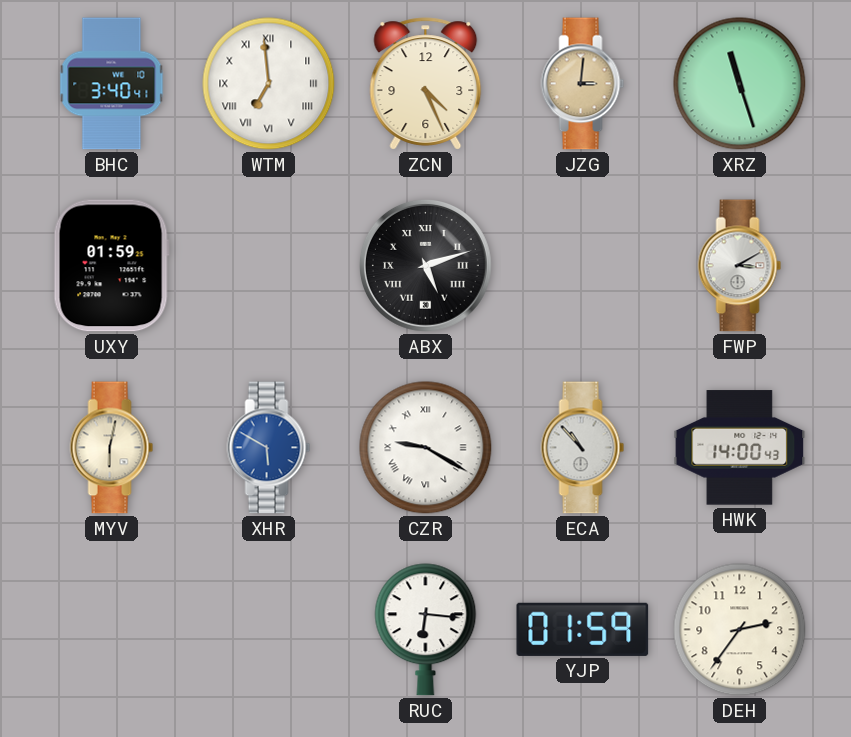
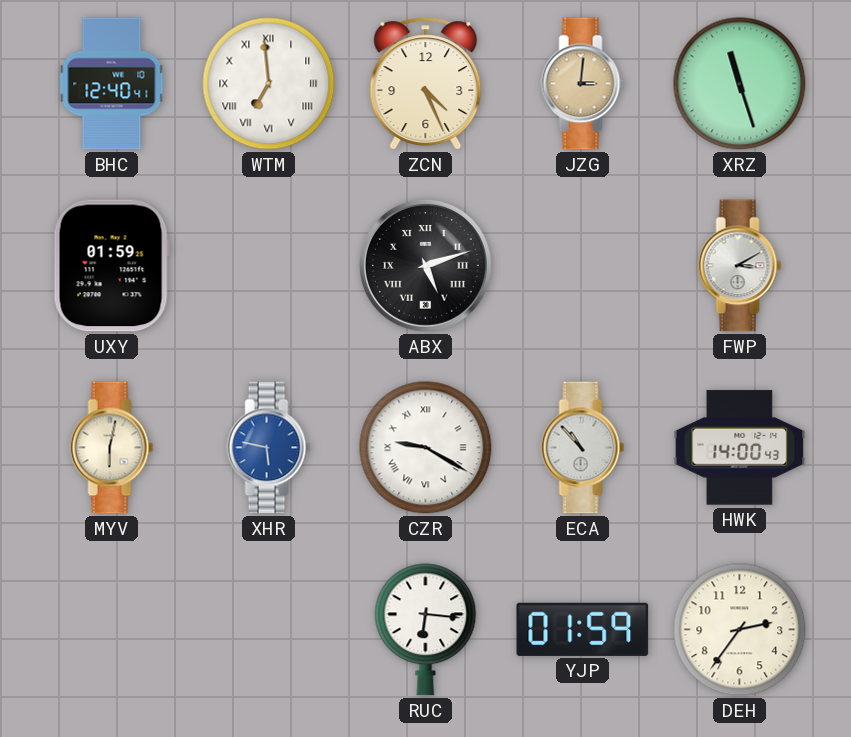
BHC: 3:40 -> 12:40
XHR: 5:50 -> 5:47
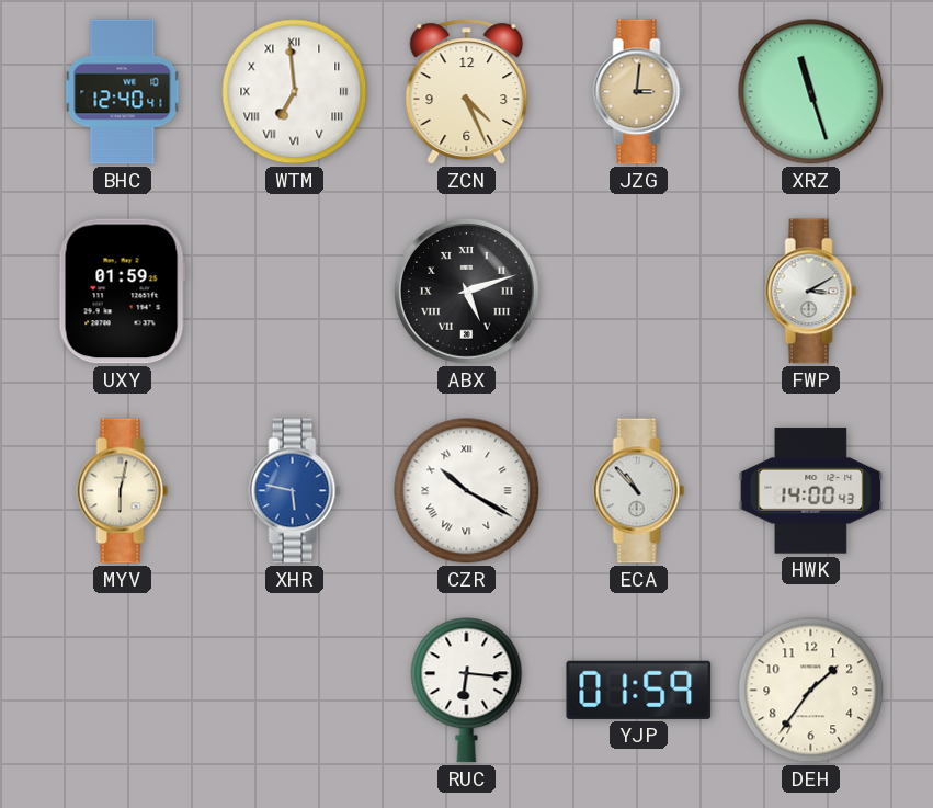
CZR: 9:20 -> 10:20
DEH: 2:36 -> 1:36
